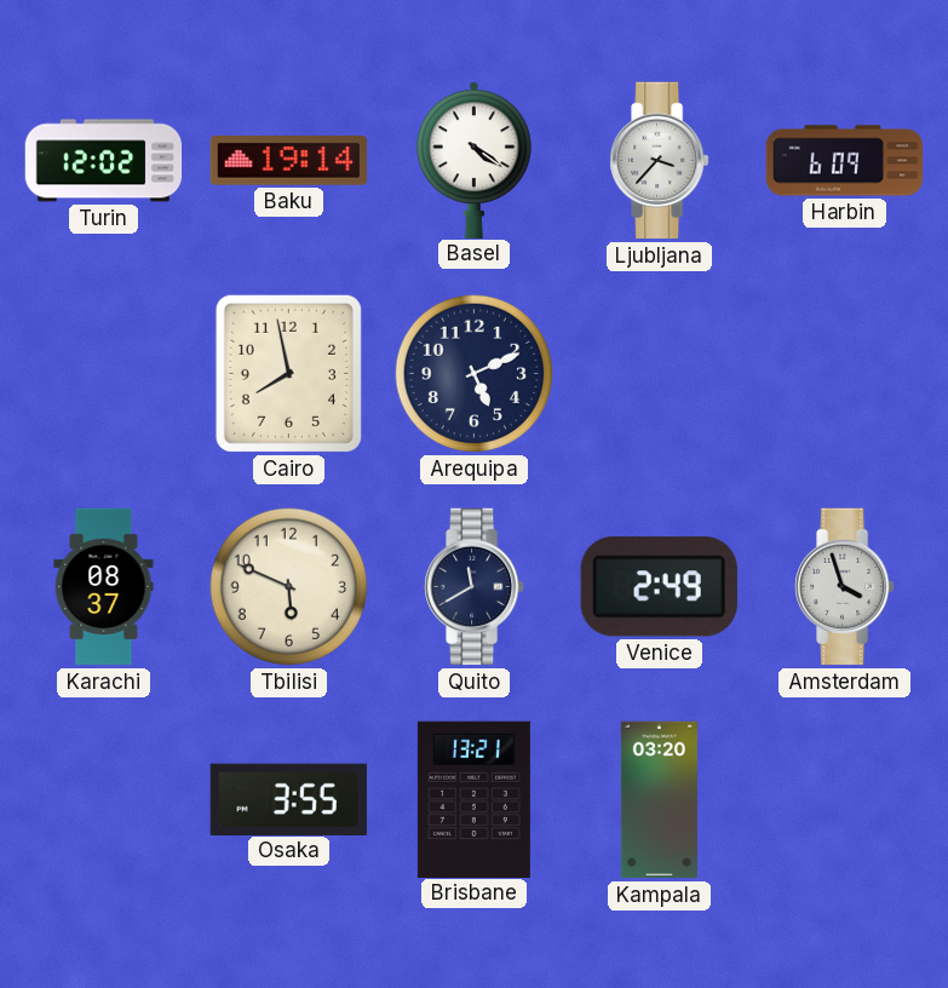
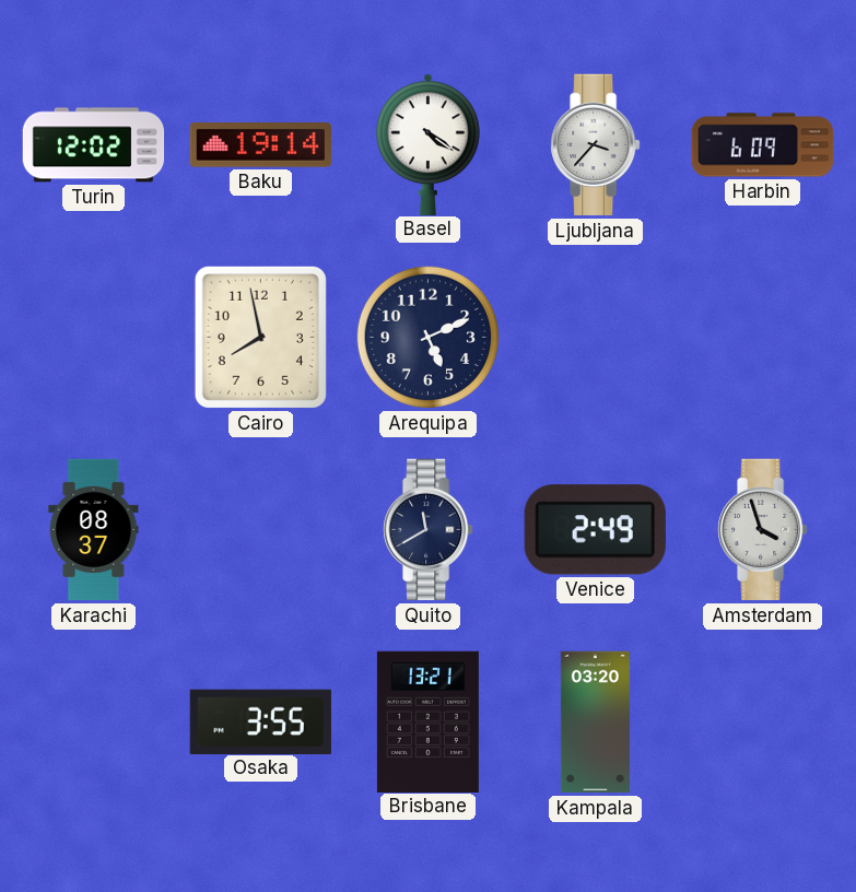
Tbilisi: 5:49 -> none
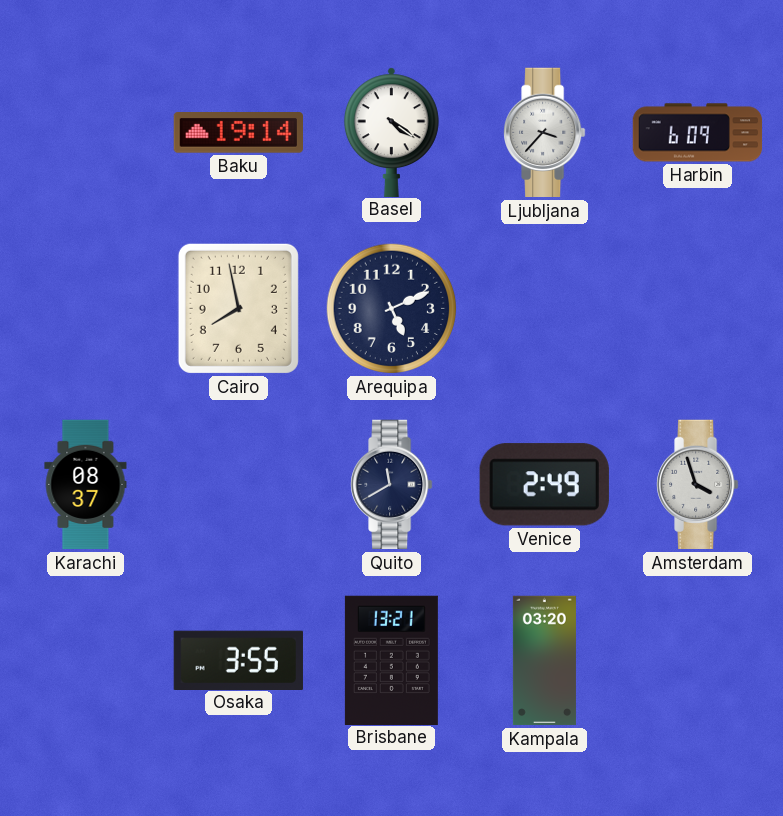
Turin: 12:02 -> none
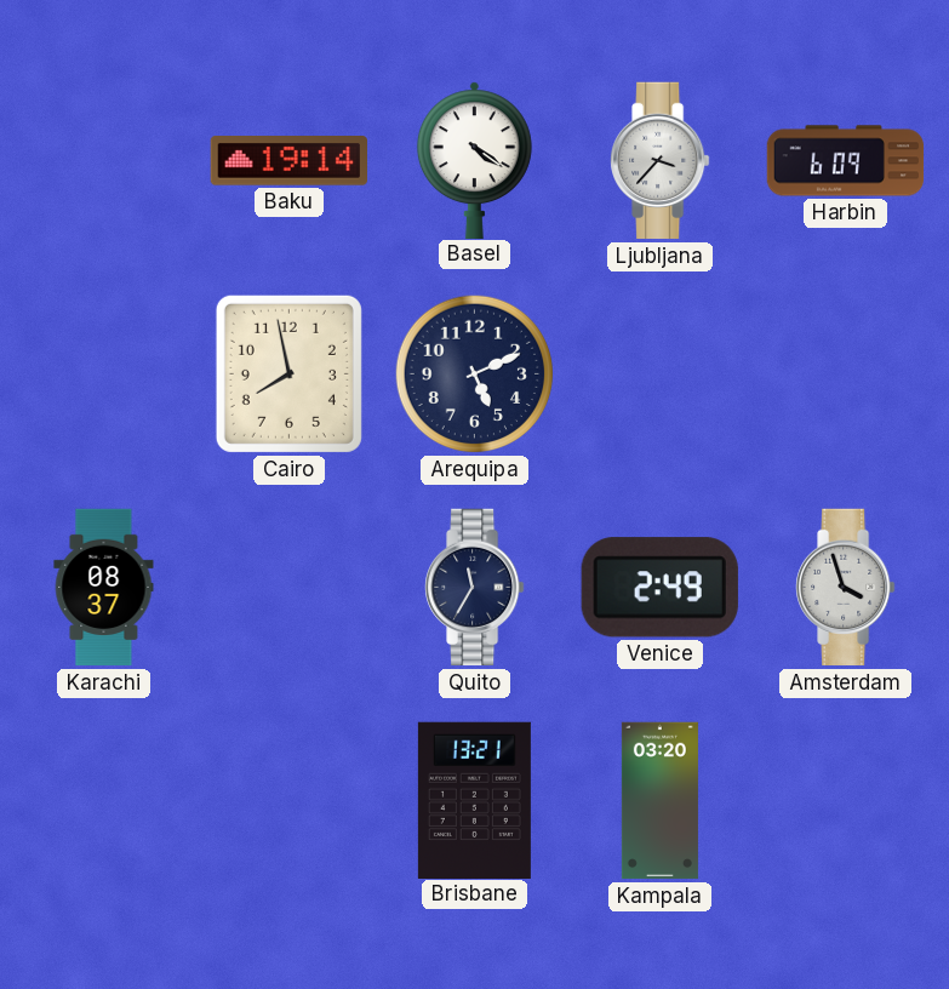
Quito: 11:40 -> 11:35
Osaka: 3:55 -> none
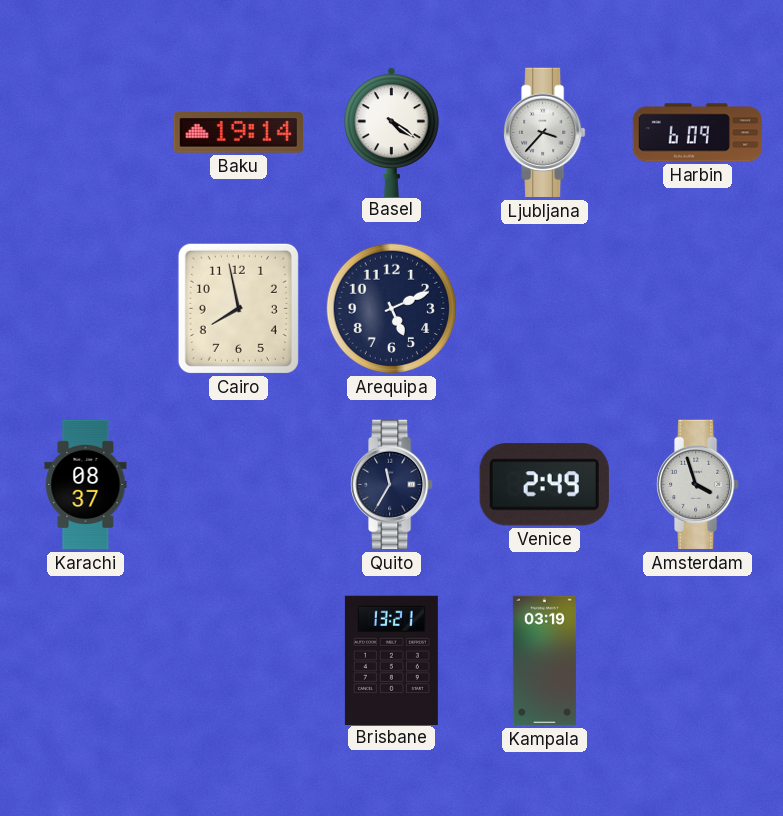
Kampala: 03:20 -> 03:19
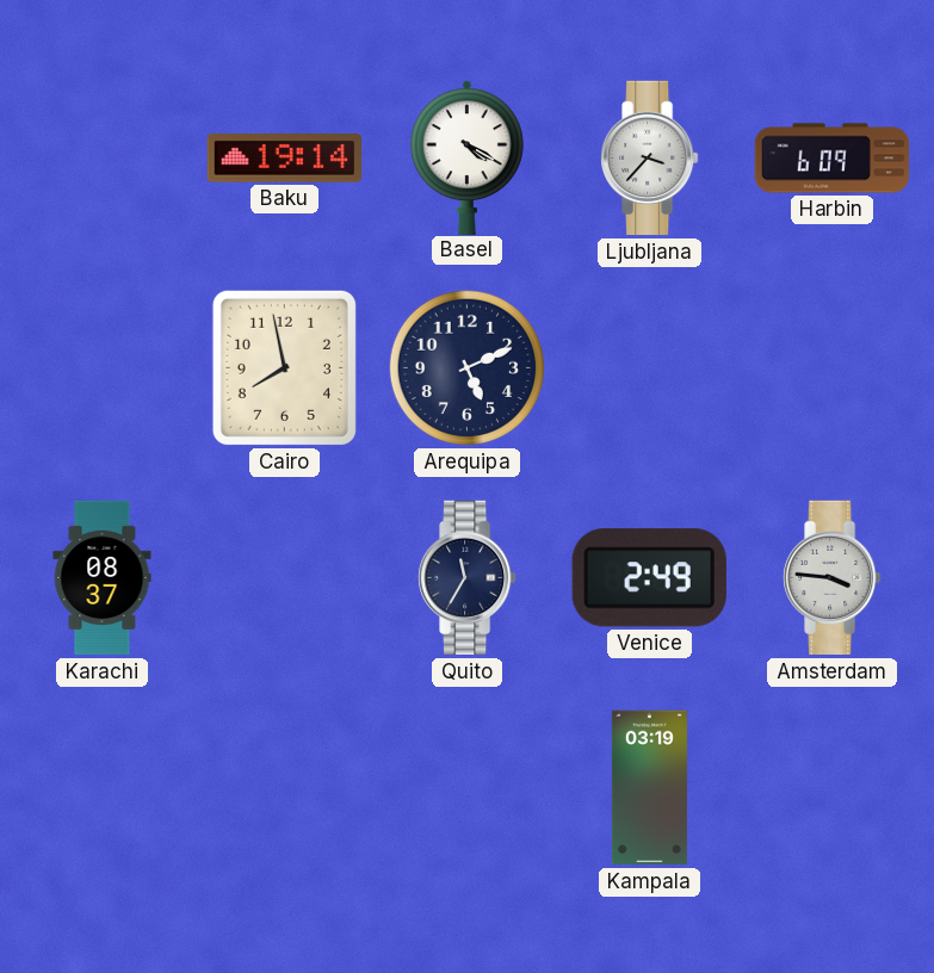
Basel: 4:21 -> 4:20
Amsterdam: 3:57 -> 3:46
Brisbane: 13:21 -> none
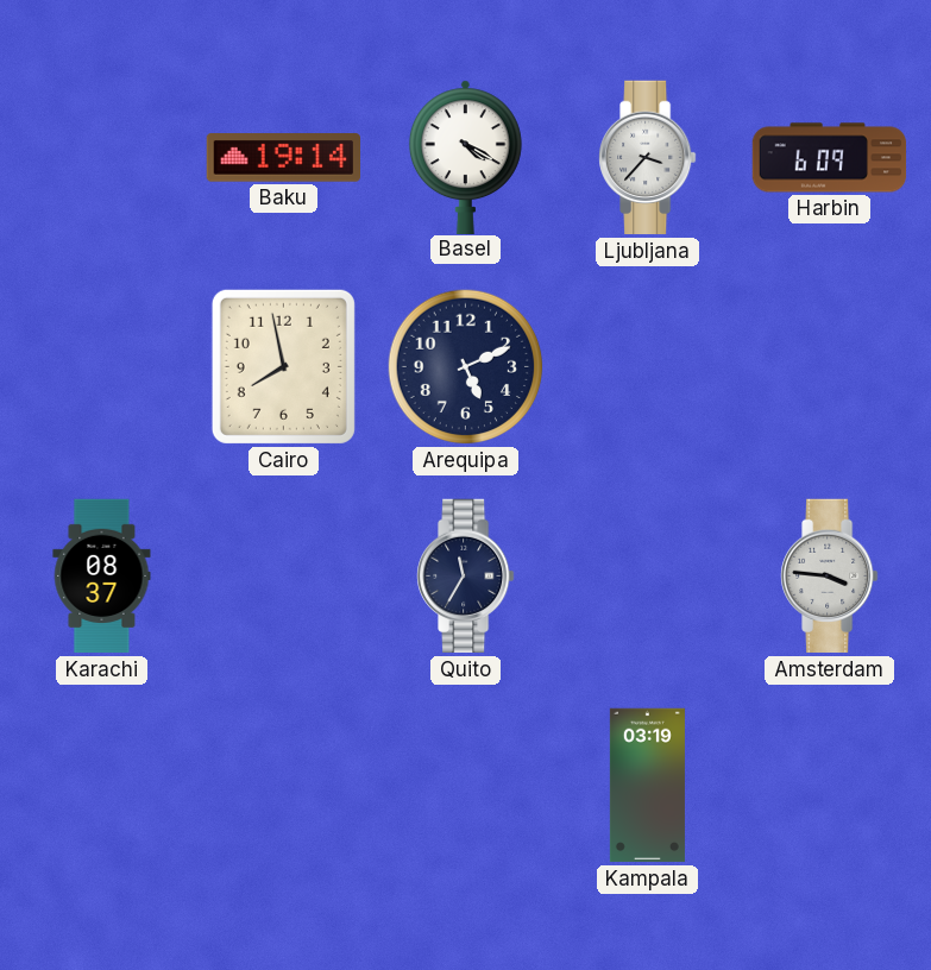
Venice: 2:49 -> none
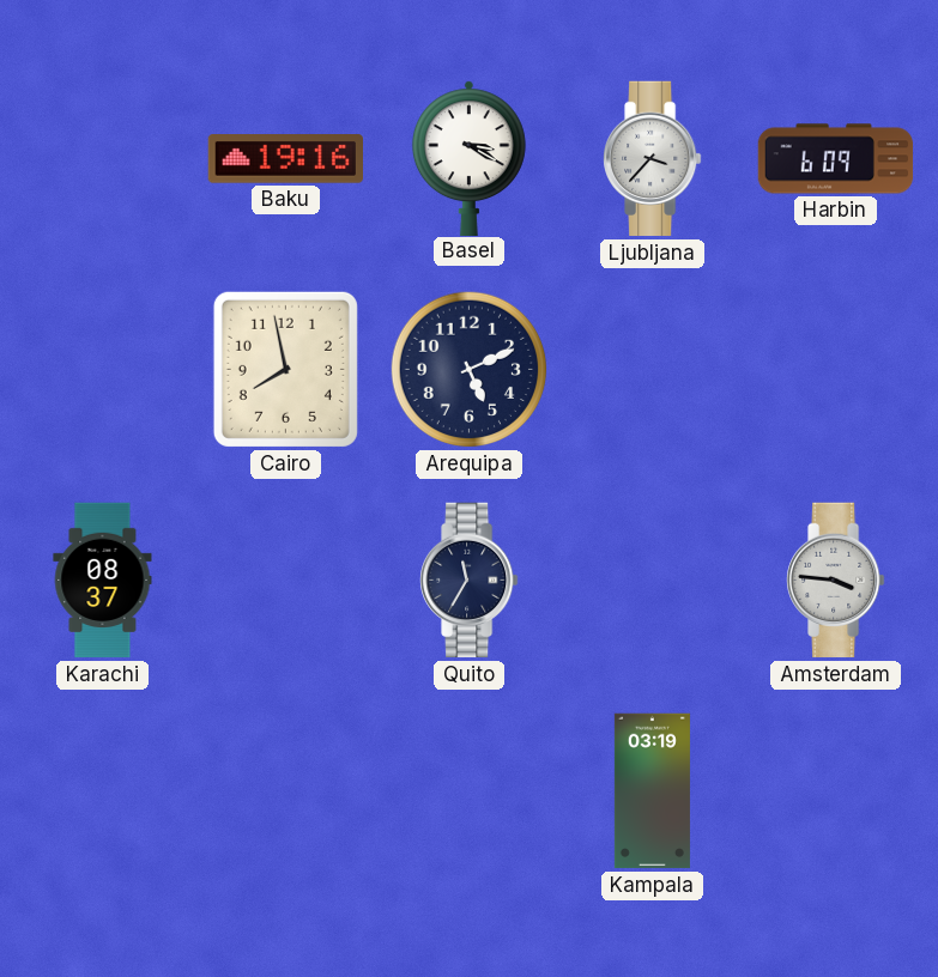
Baku: 19:14 -> 19:16
Basel: 4:20 -> 3:20
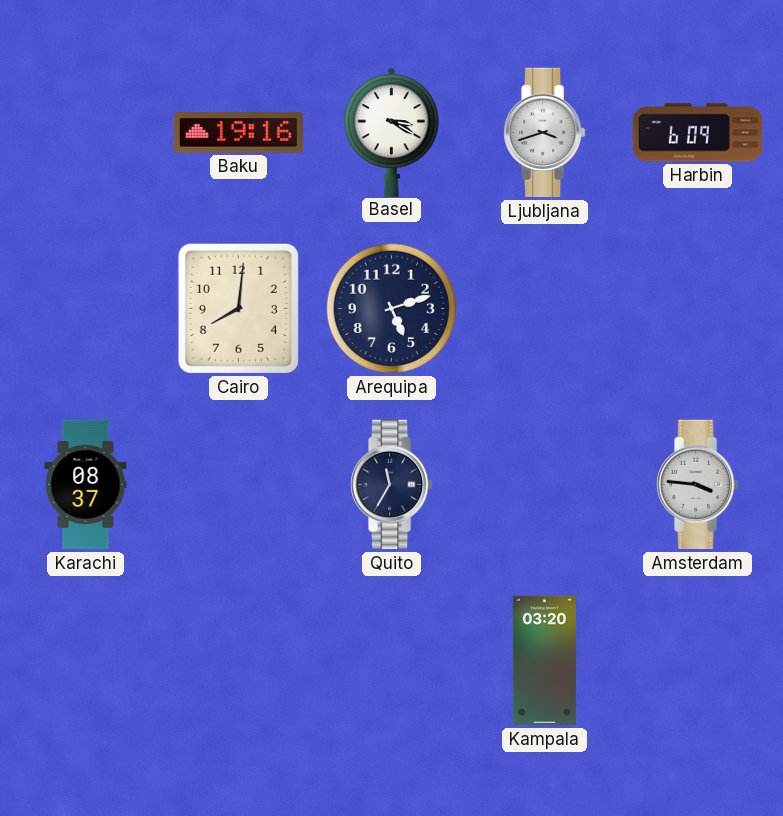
Ljubljana: 3:37 -> 3:42
Cairo: 7:58 -> 8:01
Arequipa: 5:11 -> 5:12
Kampala: 03:19 -> 03:20
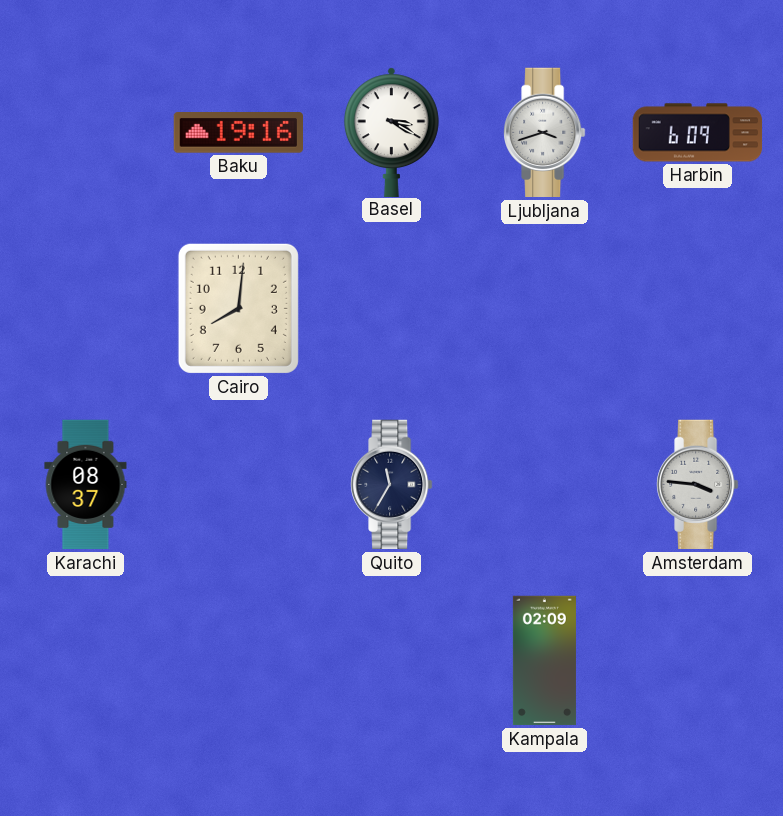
Arequipa: 5:12 -> none
Kampala: 03:20 -> 02:09
